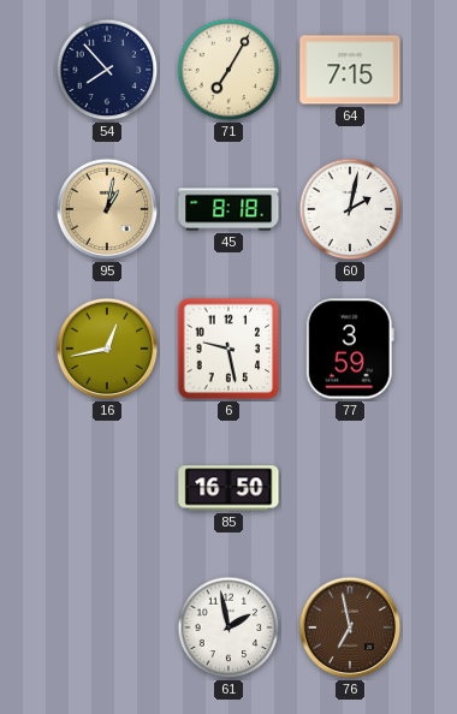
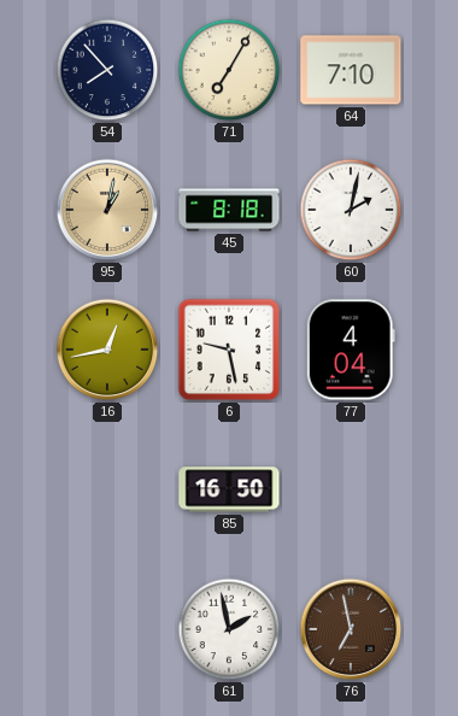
64: 7:15 -> 7:10
77: 3:59 -> 4:04
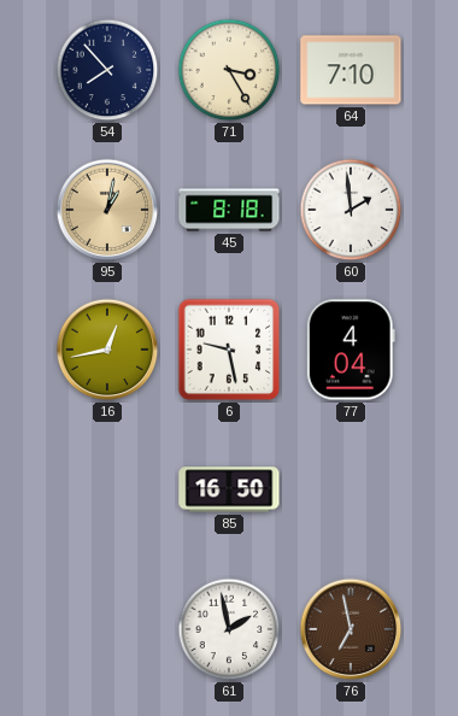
71: 7:05 -> 3:25
60: 2:02 -> 1:59
